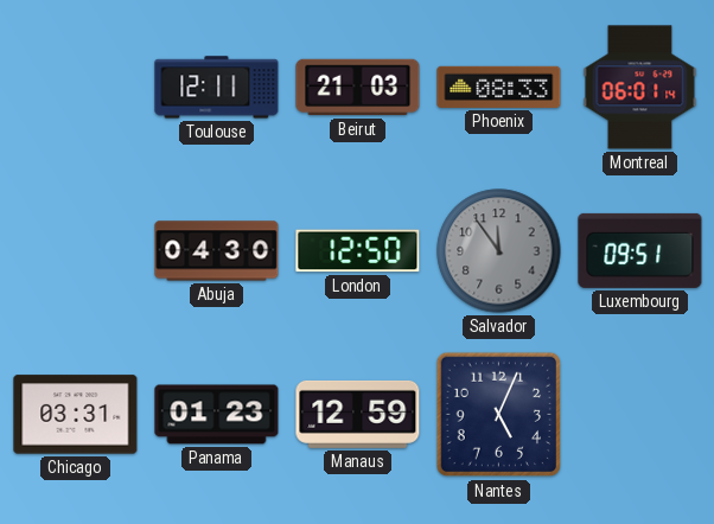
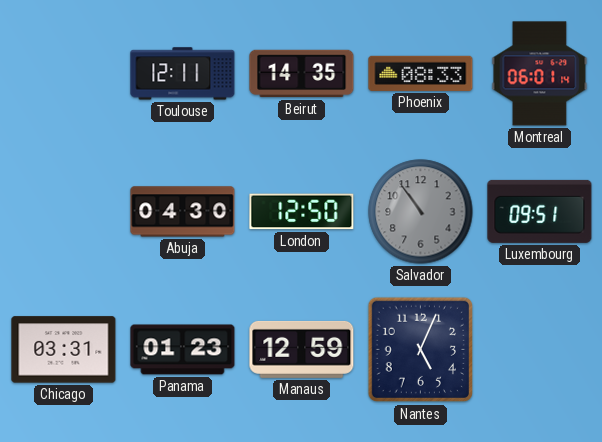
Beirut: 21:03 -> 14:35
Salvador: 11:54 -> 10:54
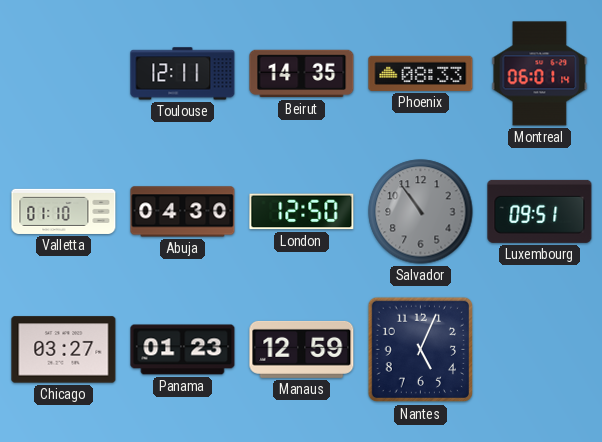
Valletta: none -> 01:10
Chicago: 03:31 -> 03:27
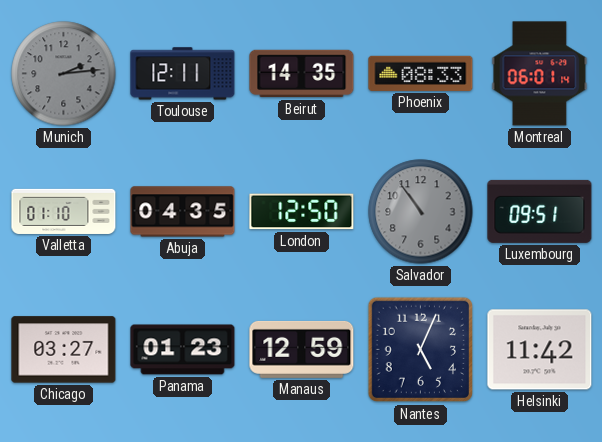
Munich: none -> 2:14
Abuja: 04:30 -> 04:35
Helsinki: none -> 11:42
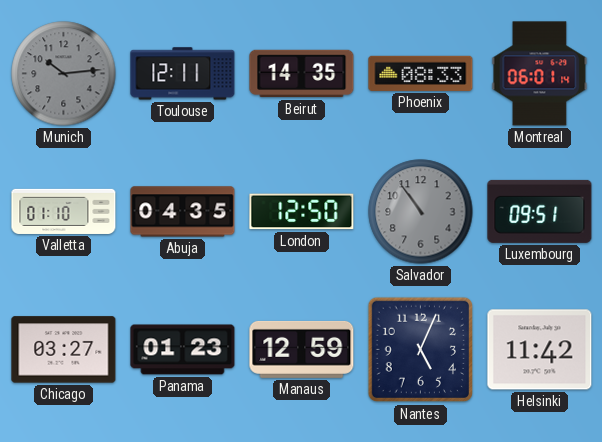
Munich: 2:14 -> 10:14
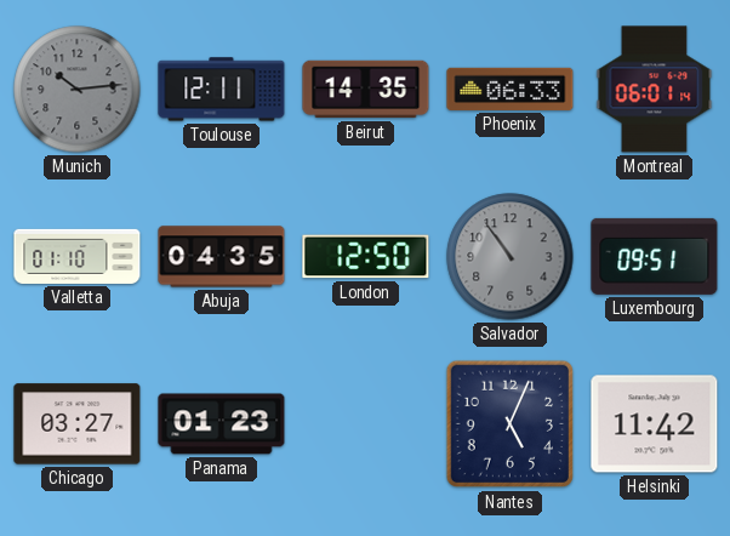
Phoenix: 08:33 -> 06:33
Manaus: 12:59 -> none
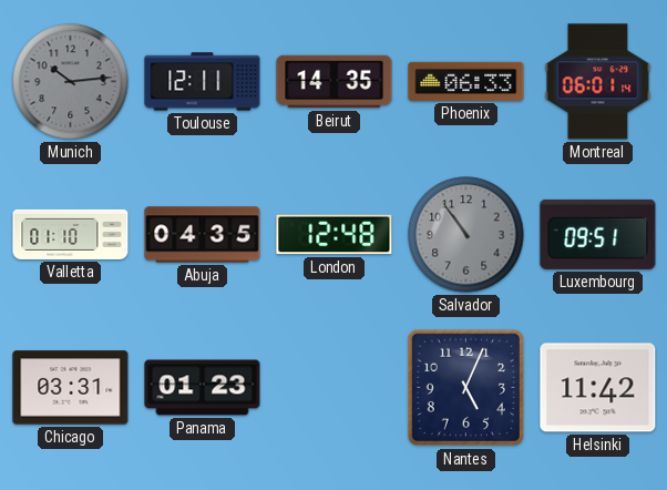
London: 12:50 -> 12:48
Chicago: 03:27 -> 03:31
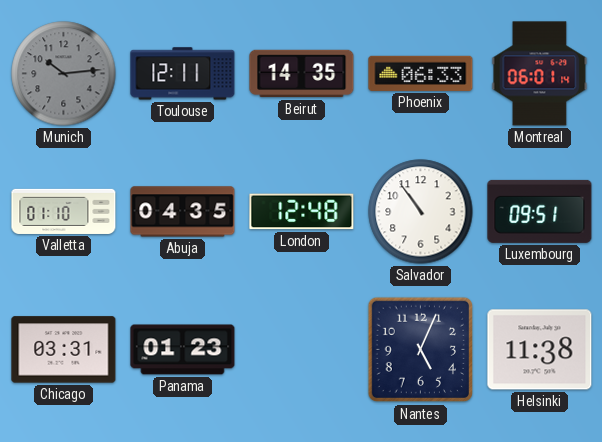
Salvador dial: grey -> white
Helsinki: 11:42 -> 11:38
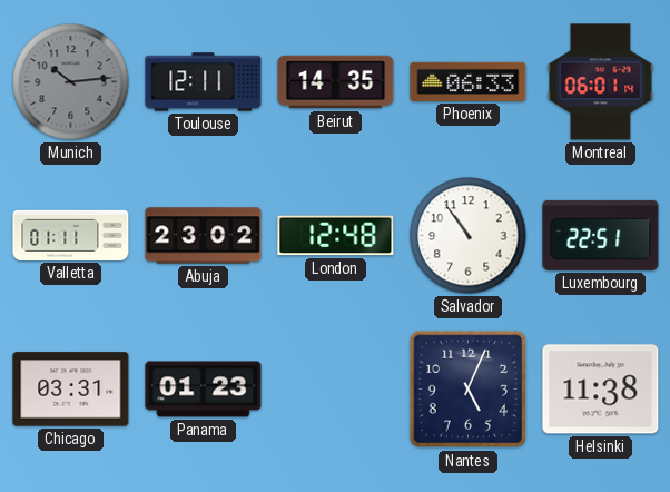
Valletta: 01:10 -> 01:11
Abuja: 04:35 -> 23:02
Luxembourg: 09:51 -> 22:51
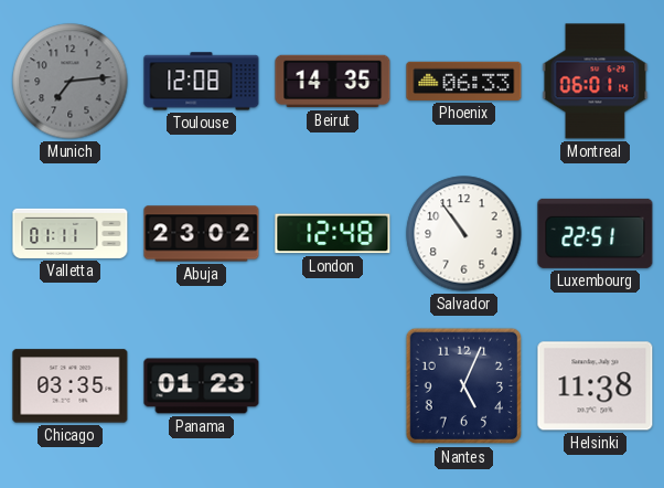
Munich: 10:14 -> 7:14
Toulouse: 12:11 -> 12:08
Chicago: 03:31 -> 03:35
